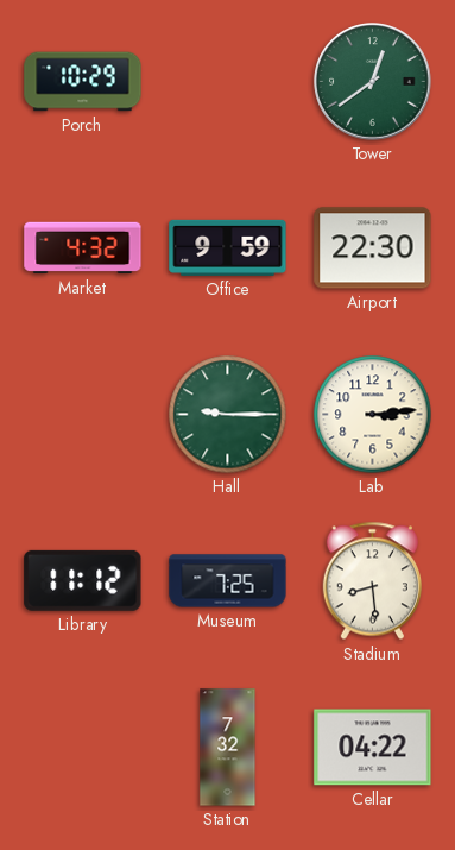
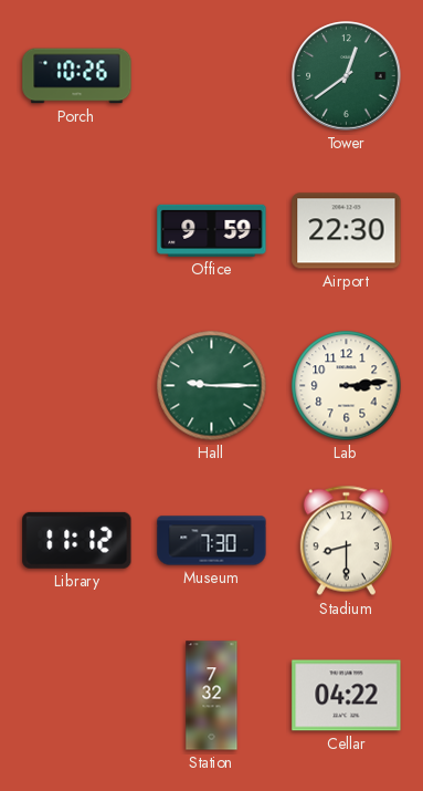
Porch: 10:29 -> 10:26
Market: 4:32 -> none
Museum: 7:25 -> 7:30
Stadium: 8:29 -> 8:30
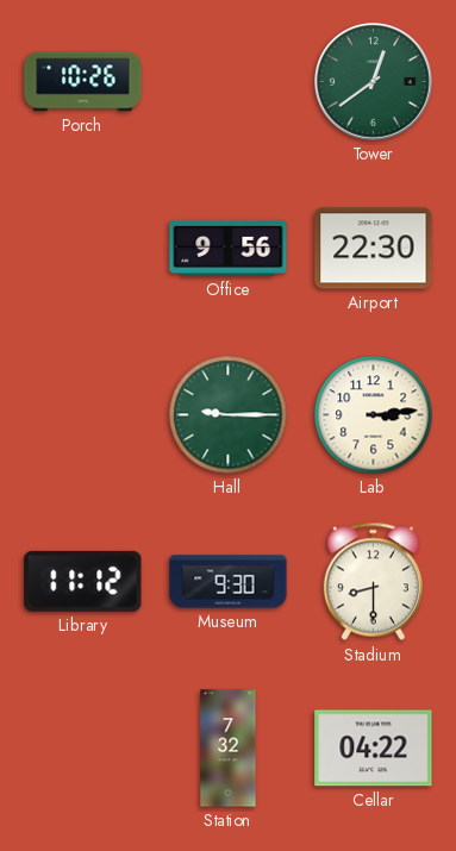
Office: 9:59 -> 9:56
Museum: 7:30 -> 9:30
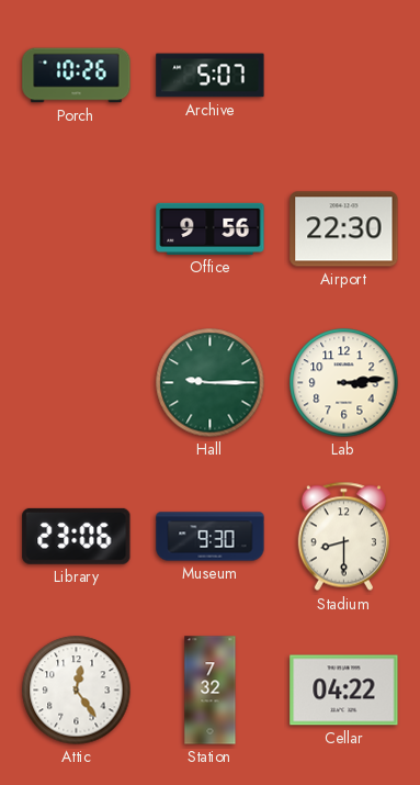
Archive: none -> 5:07
Tower: 12:39 -> none
Library: 11:12 -> 23:06
Attic: none -> 12:24
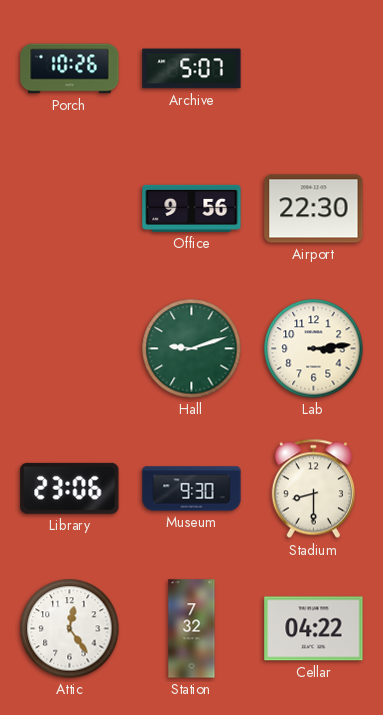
Hall: 9:15 -> 9:12
